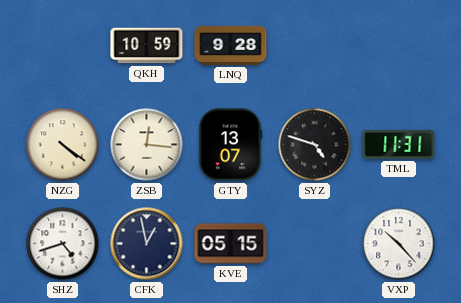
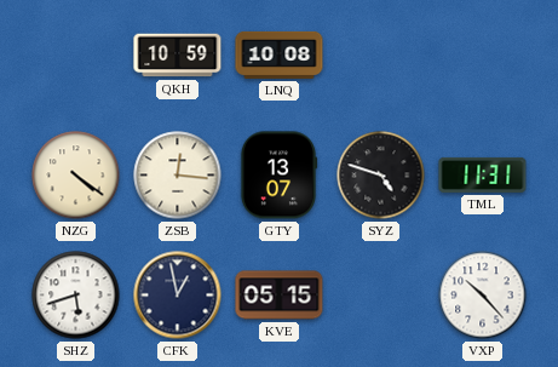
LNQ: 9:28 -> 10:08
SHZ: 4:42 -> 5:42
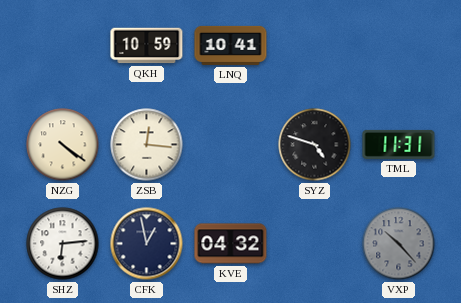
LNQ: 10:08 -> 10:41
GTY: 13:07 -> none
SHZ: 5:42 -> 6:14
KVE: 05:15 -> 04:32
VXP dial: white -> grey
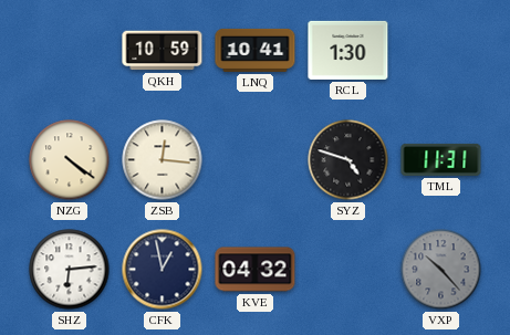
RCL: none -> 1:30
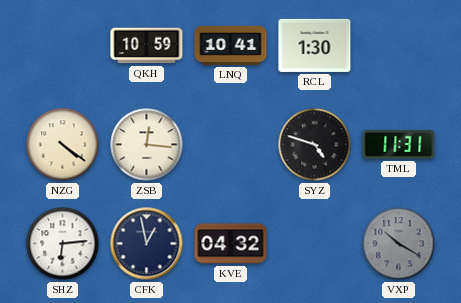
VXP: 10:23 -> 10:20
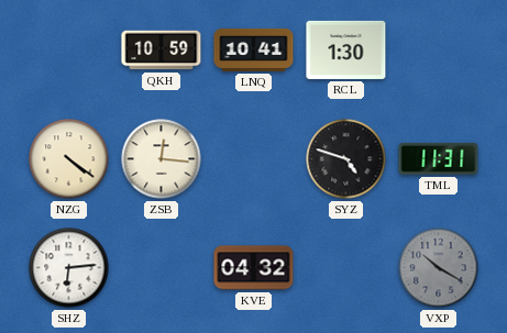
CFK: 12:58 -> none
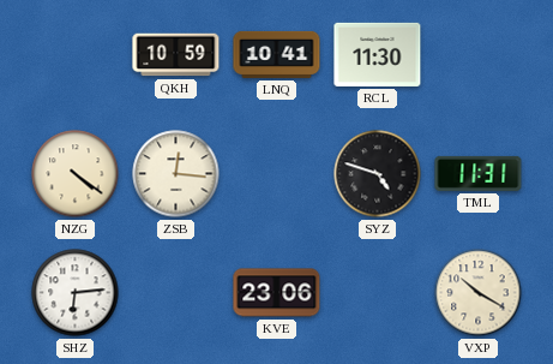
RCL: 1:30 -> 11:30
KVE: 04:32 -> 23:06
VXP dial: grey -> cream
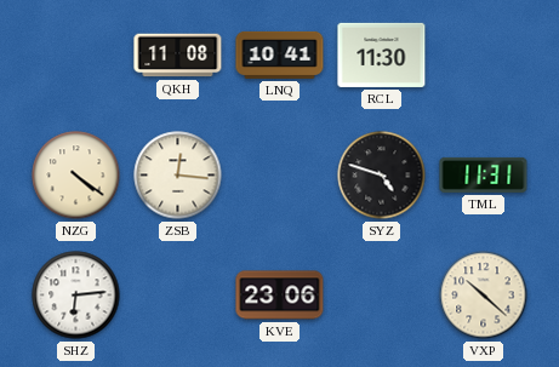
QKH: 10:59 -> 11:08
VXP: 10:20 -> 10:22
